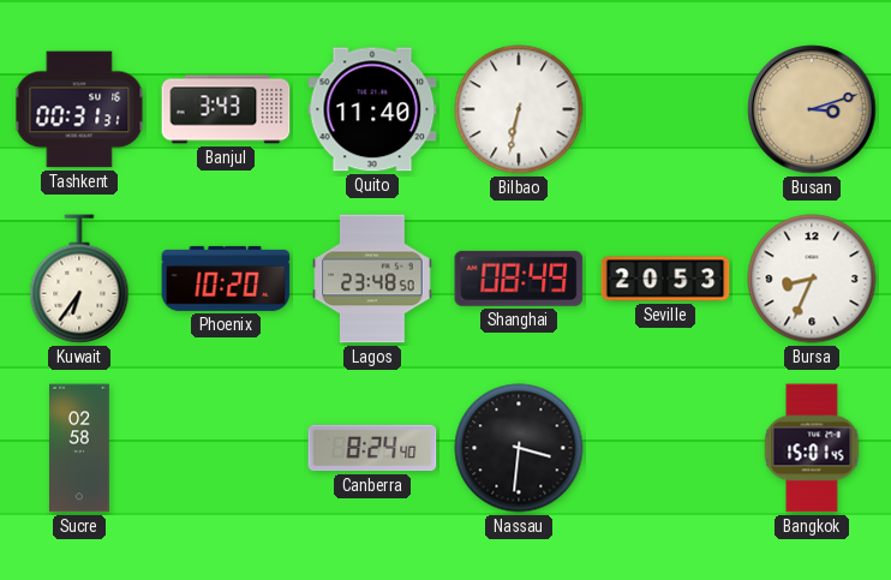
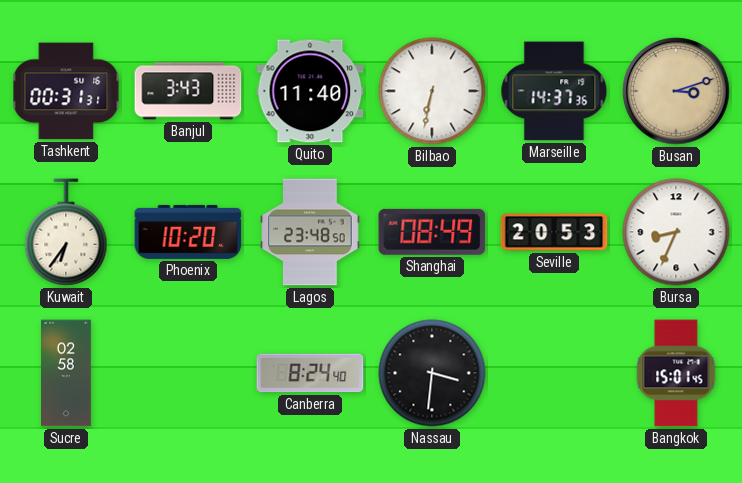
Marseille: none -> 14:37
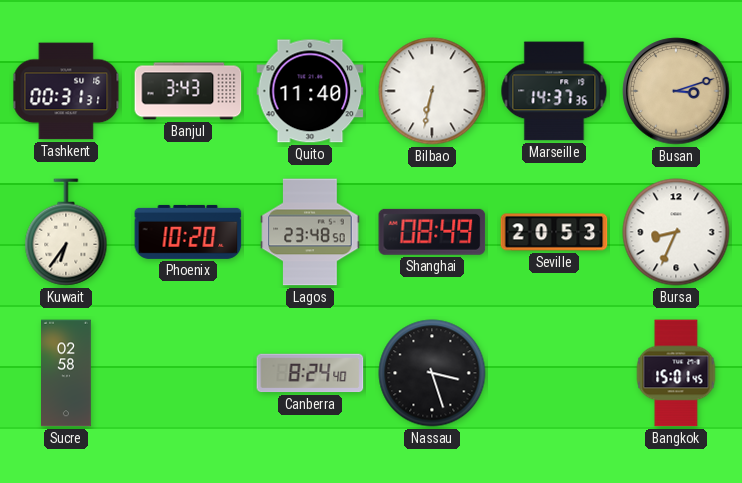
Nassau: 3:31 -> 3:27
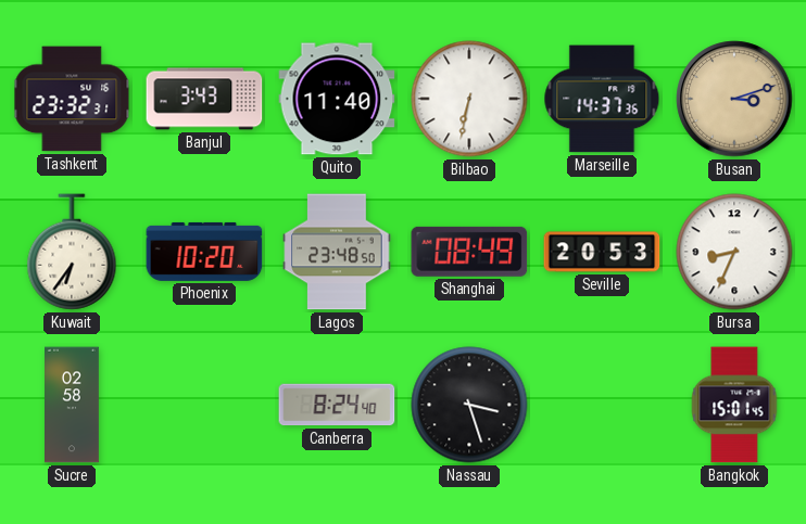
Tashkent: 00:31 -> 23:32
